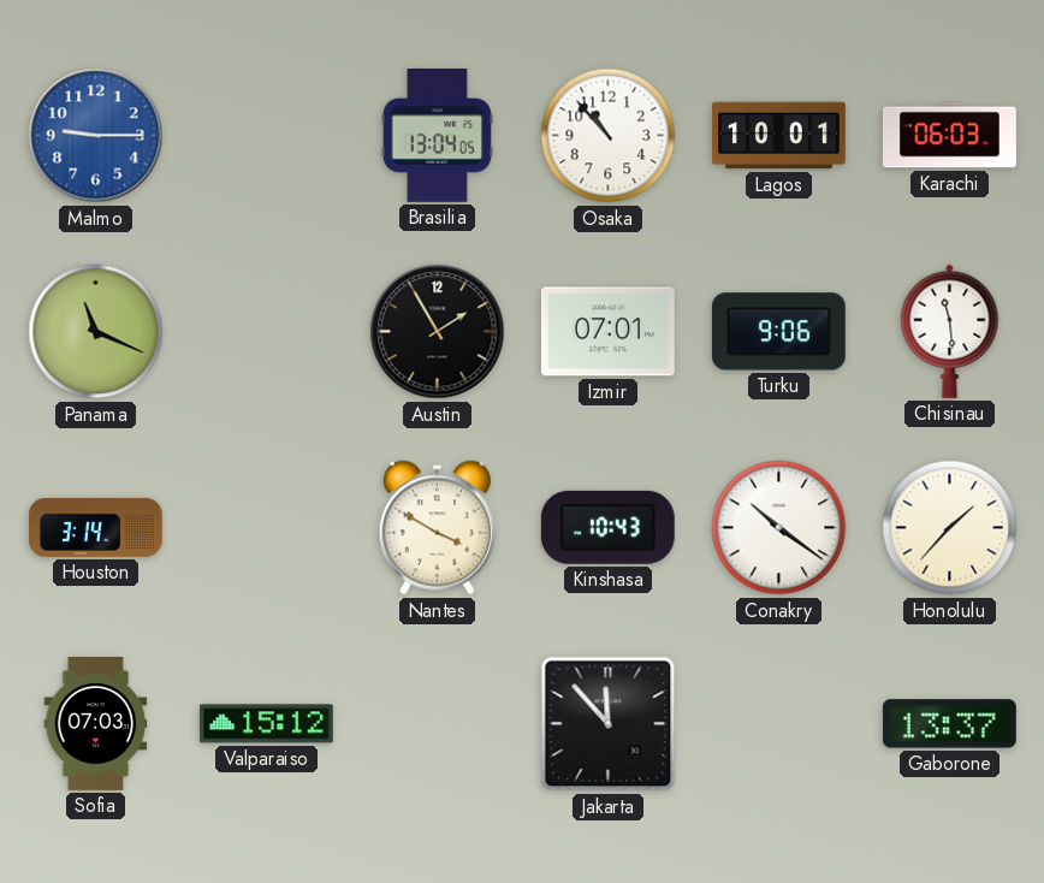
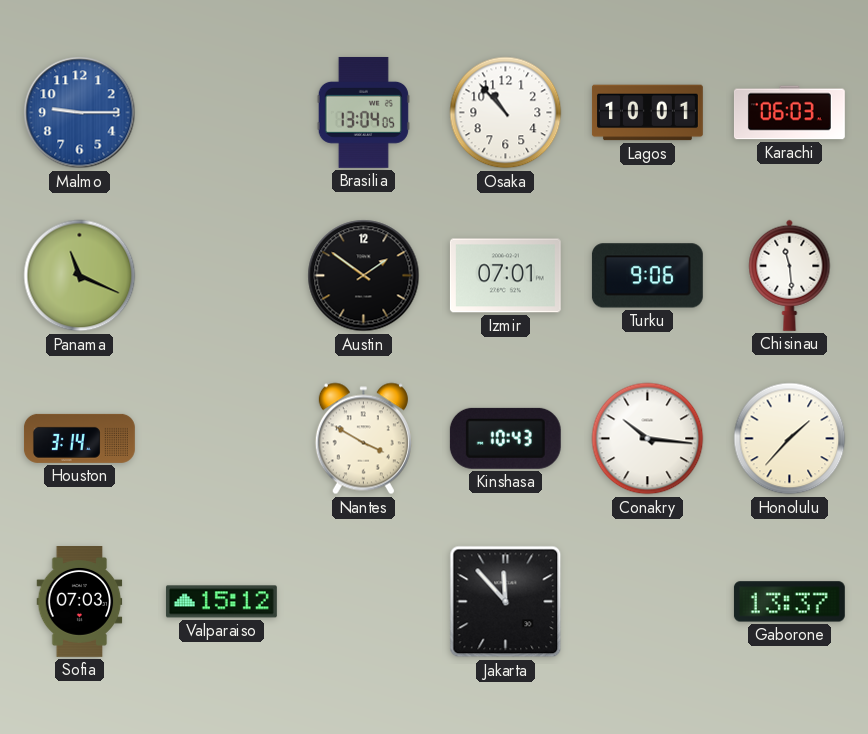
Austin: 1:55 -> 1:51
Conakry: 10:21 -> 10:16
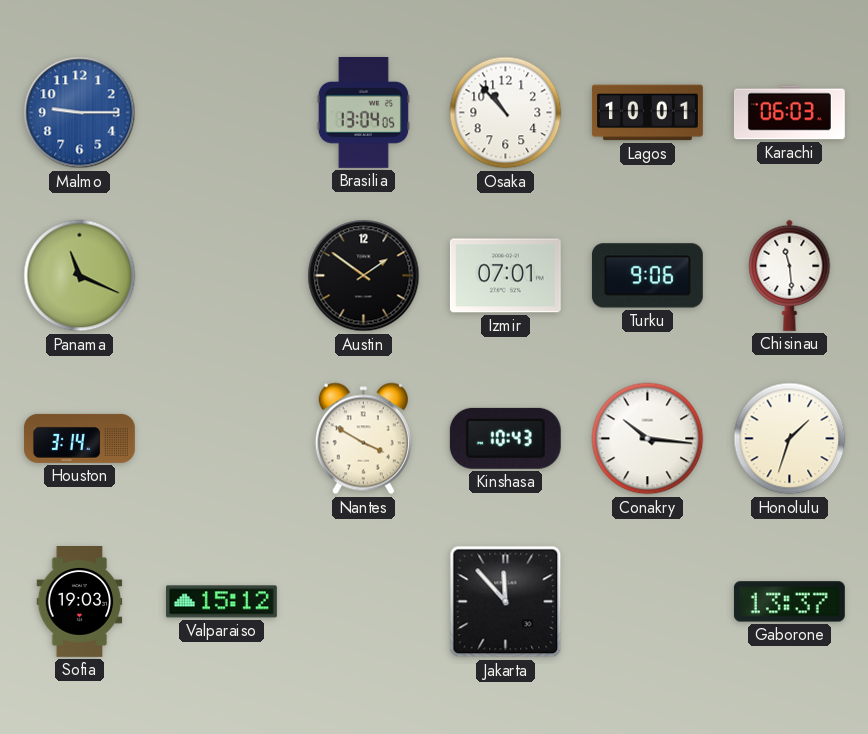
Honolulu: 1:37 -> 1:33
Sofia: 07:03 -> 19:03
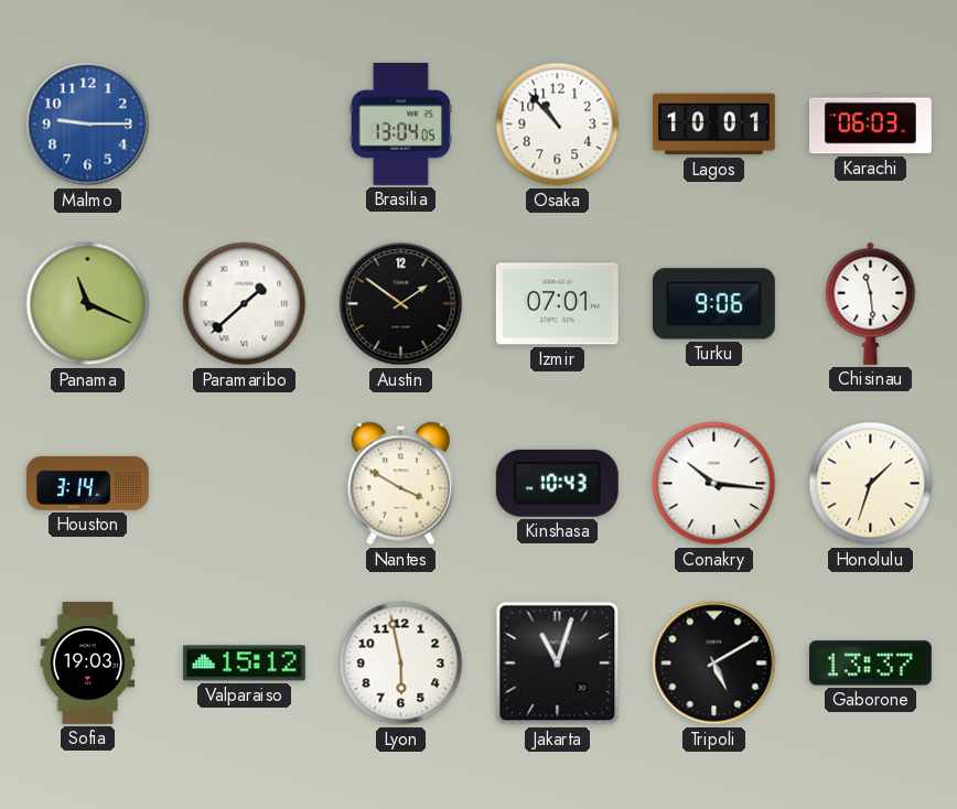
Paramaribo: none -> 1:38
Lyon: none -> 5:58
Jakarta: 11:53 -> 11:03
Tripoli: none -> 5:10
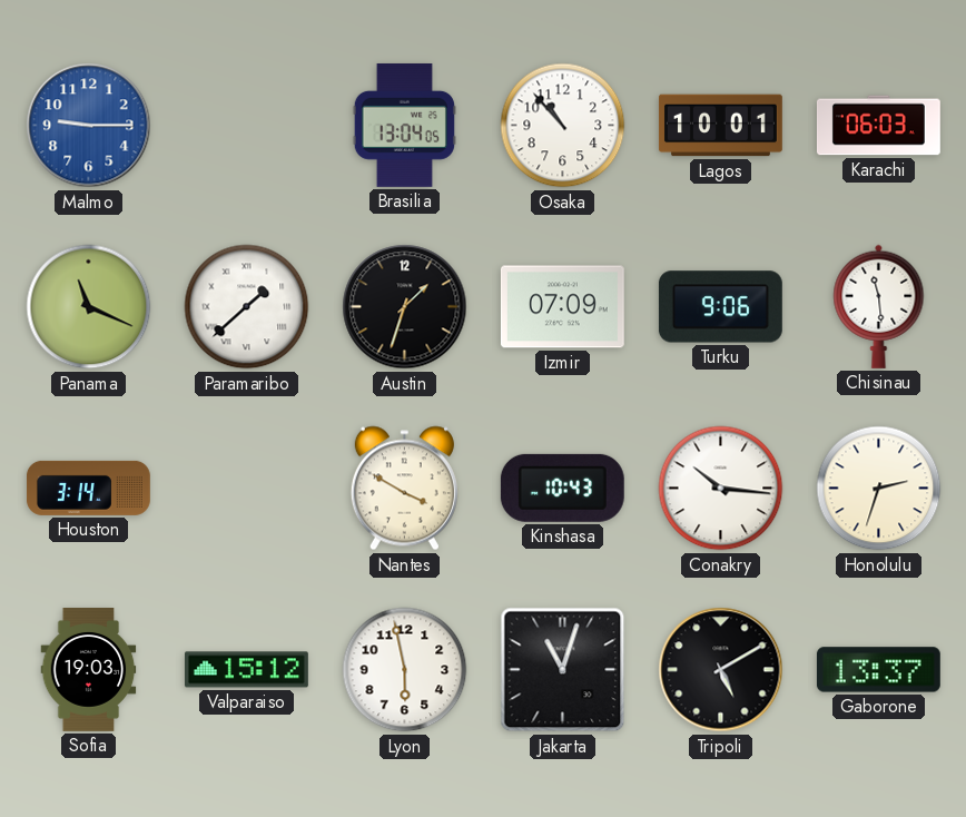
Austin: 1:51 -> 1:33
Izmir: 07:01 -> 07:09
Honolulu: 1:33 -> 2:33
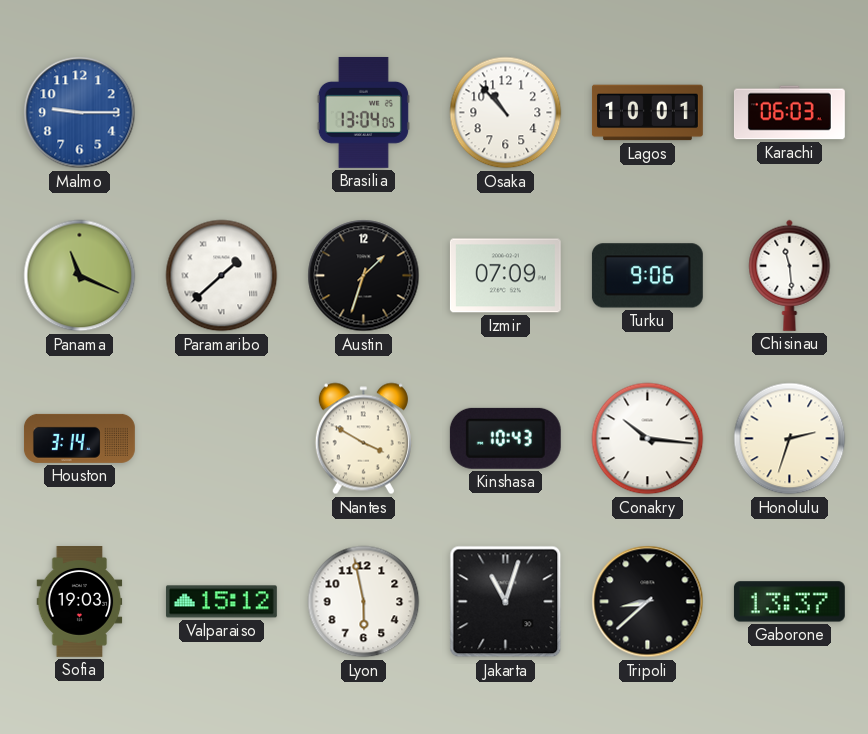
Tripoli: 5:10 -> 8:38
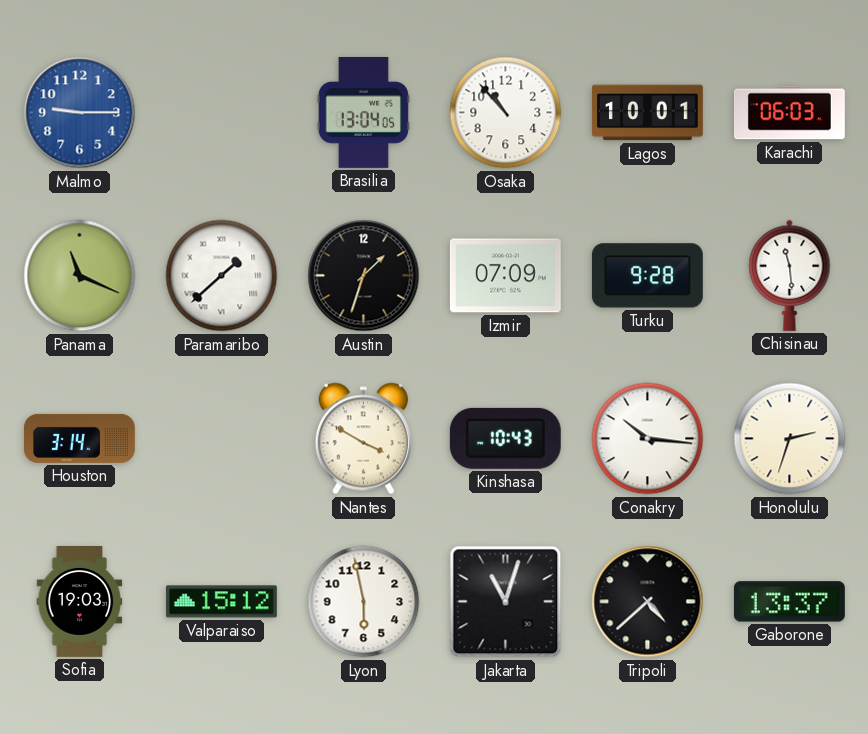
Turku: 9:06 -> 9:28
Tripoli: 8:38 -> 4:38
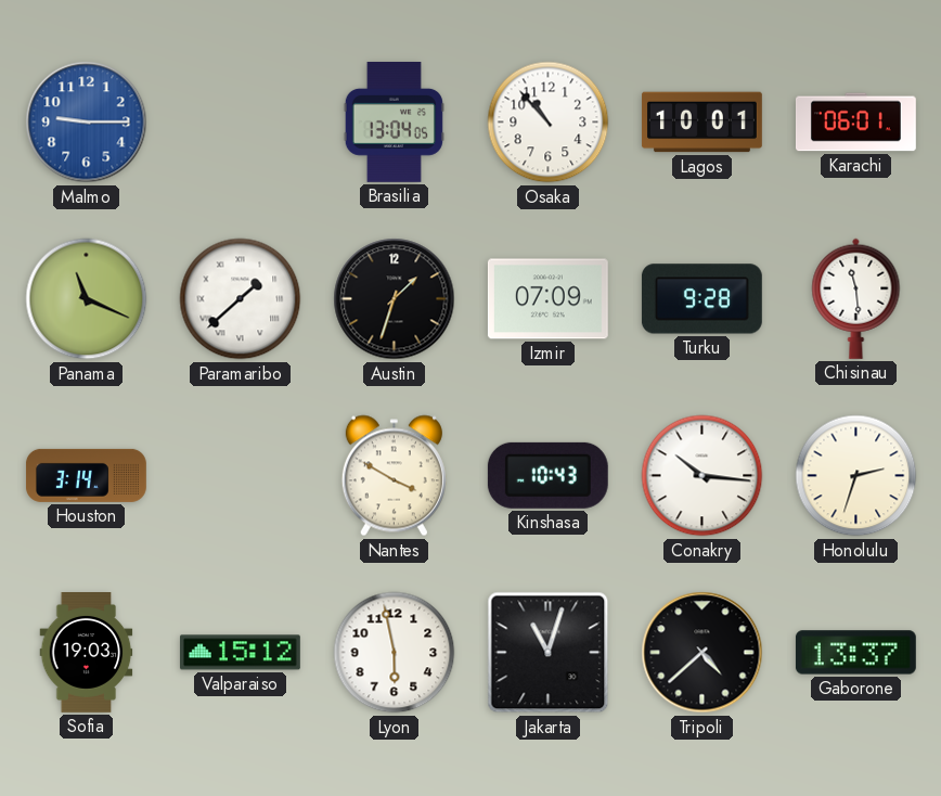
Karachi: 06:03 -> 06:01
